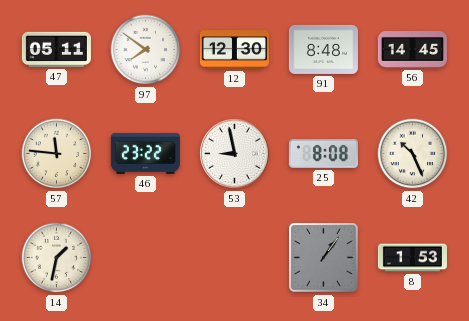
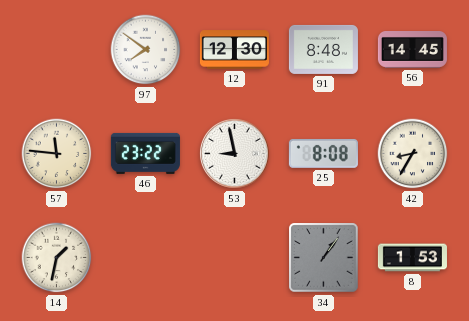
47: 05:11 -> none
42: 10:26 -> 8:35
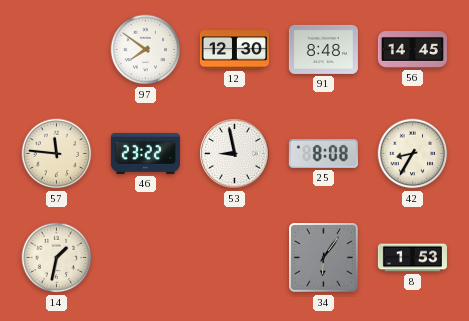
34: 1:06 -> 6:06
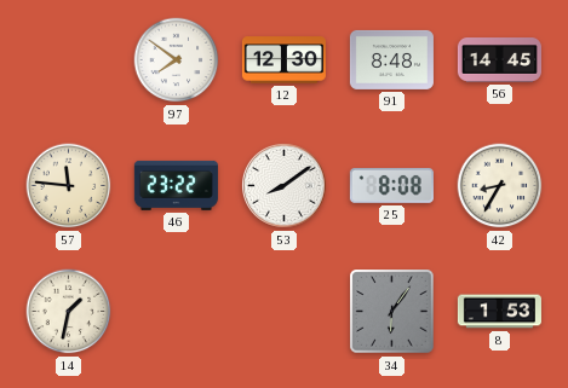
53: 8:58 -> 8:09
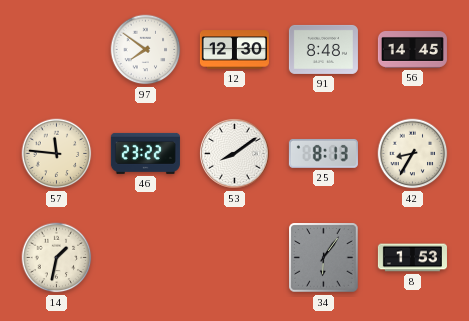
25: 8:08 -> 8:13
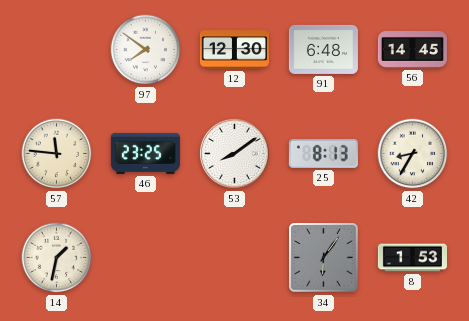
91: 8:48 -> 6:48
46: 23:22 -> 23:25
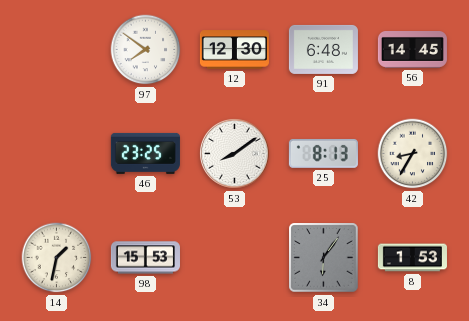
57: 11:46 -> none
98: none -> 15:53
